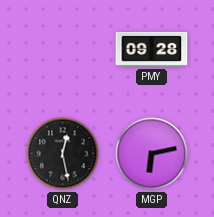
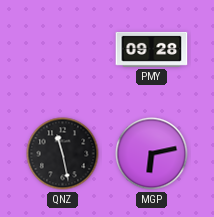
QNZ: 12:28 -> 11:28
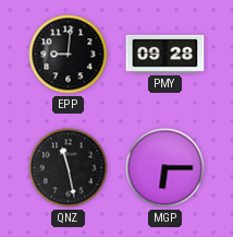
EPP: none -> 9:01
MGP: 6:13 -> 6:15
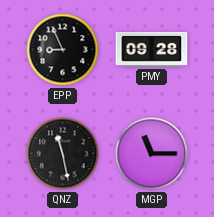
EPP: 9:01 -> 8:56
MGP: 6:15 -> 11:15
